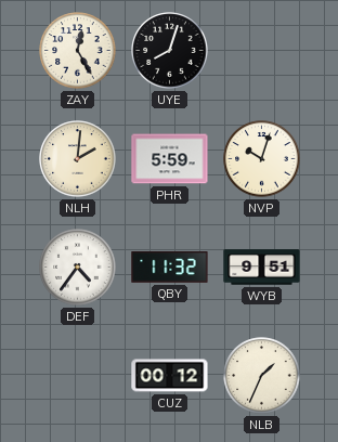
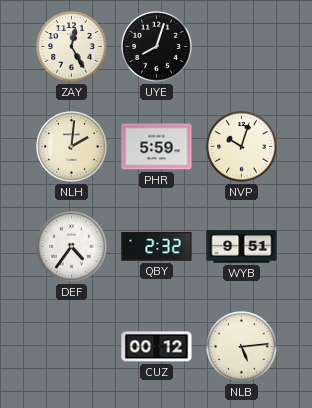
QBY: 11:32 -> 2:32
NLB: 1:34 -> 5:14
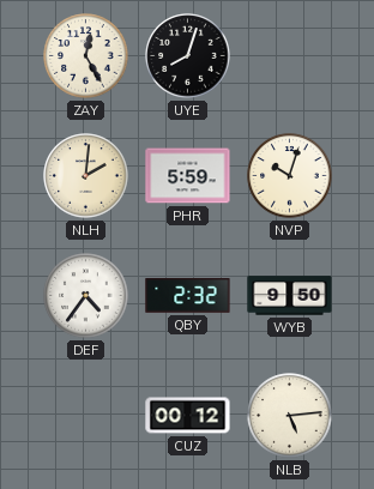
WYB: 9:51 -> 9:50
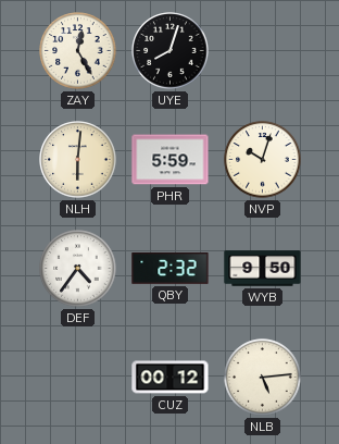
NLH: 2:01 -> 6:01
